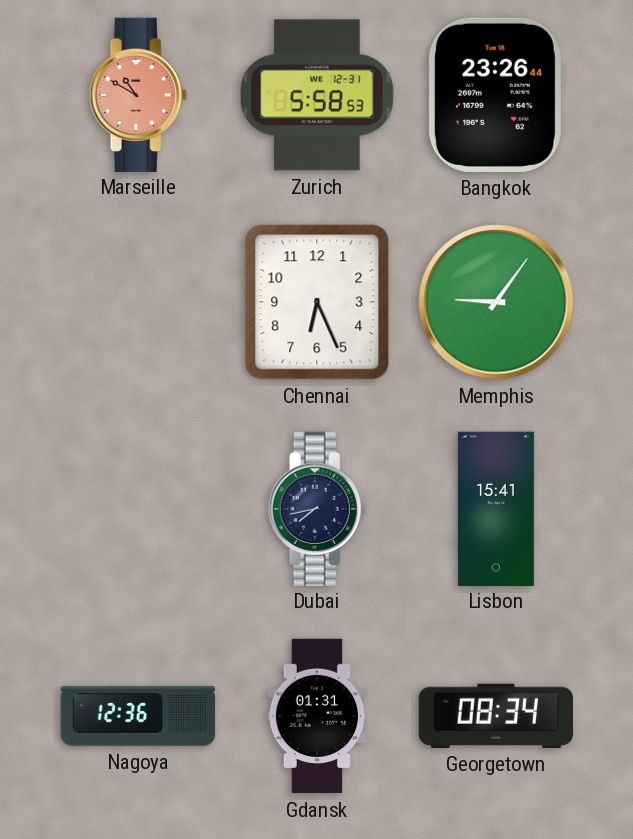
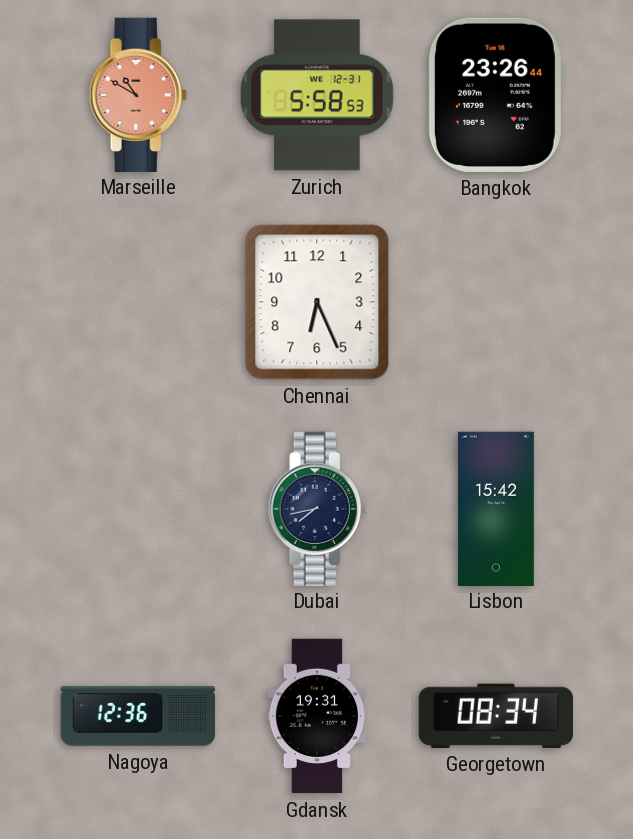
Memphis: 9:06 -> none
Lisbon: 15:41 -> 15:42
Gdansk: 01:31 -> 19:31
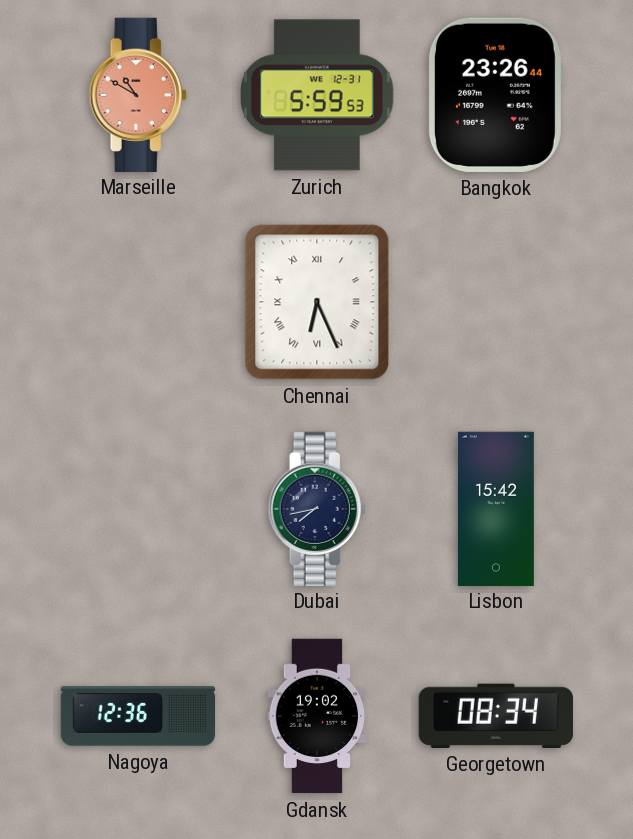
Zurich: 5:58 -> 5:59
Chennai numerals: Arabic -> Roman
Gdansk: 19:31 -> 19:02
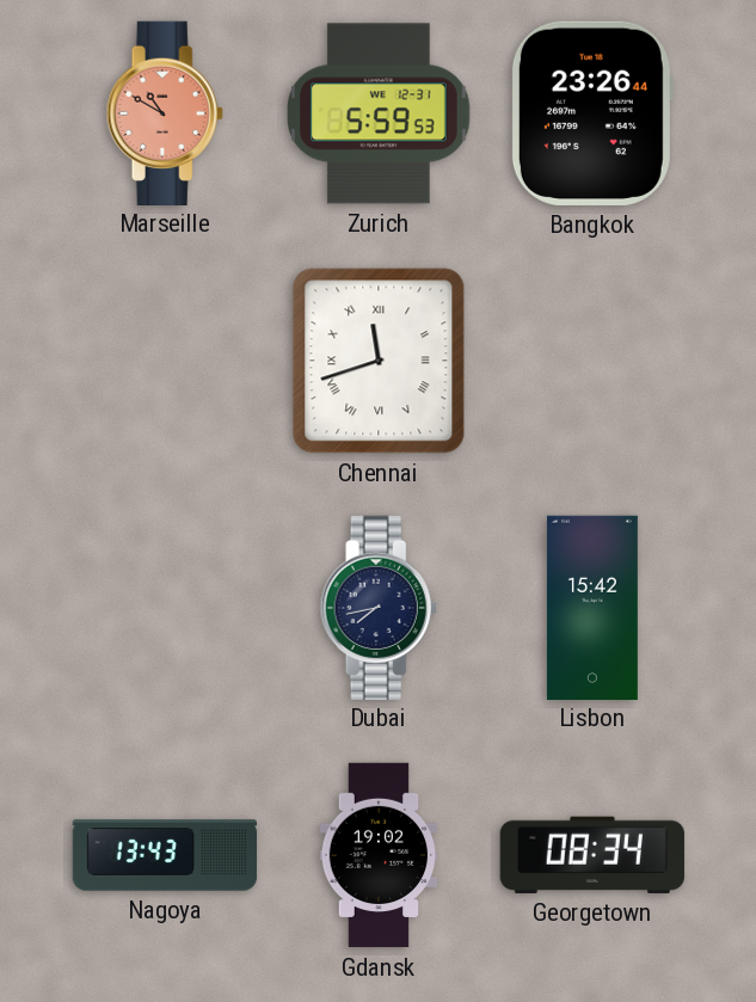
Chennai: 6:26 -> 11:42
Nagoya: 12:36 -> 13:43
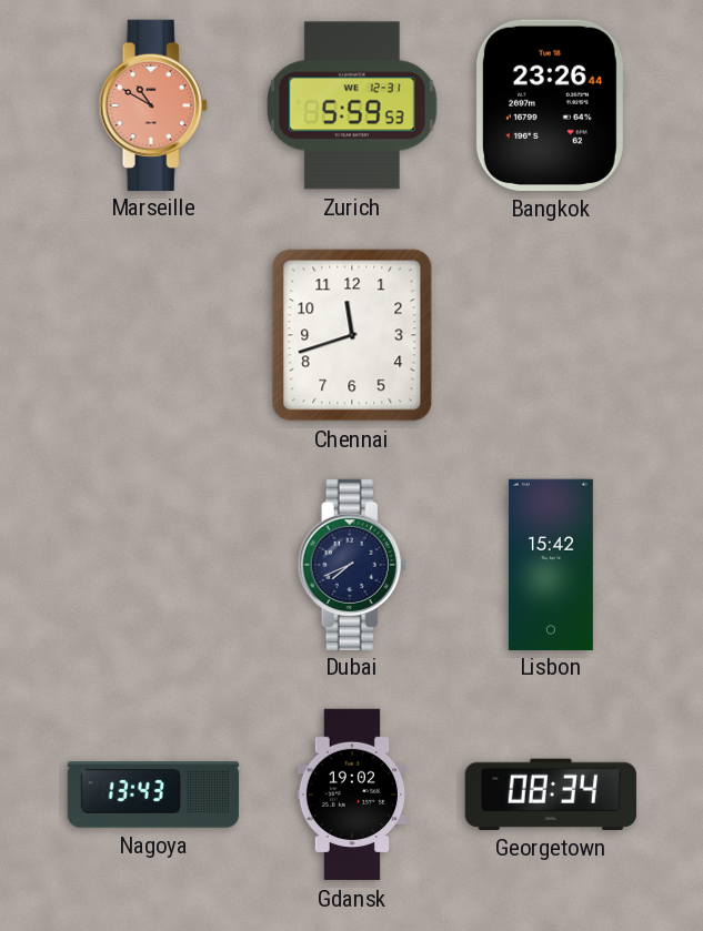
Chennai numerals: Roman -> Arabic
Dubai: 7:43 -> 7:41
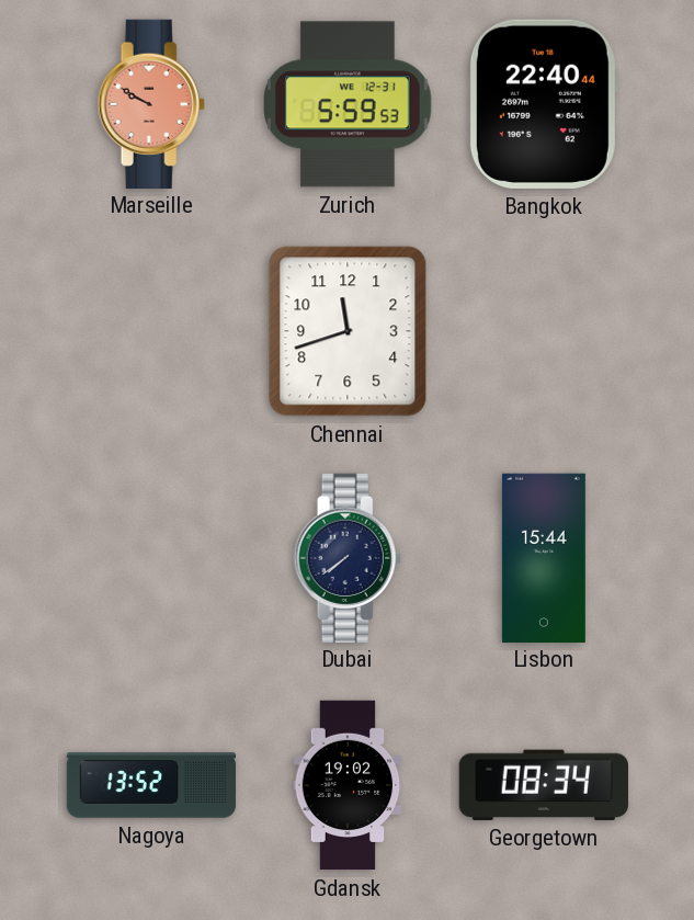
Marseille: 10:50 -> 9:50
Bangkok: 23:26 -> 22:40
Dubai: 7:41 -> 7:39
Lisbon: 15:42 -> 15:44
Nagoya: 13:43 -> 13:52
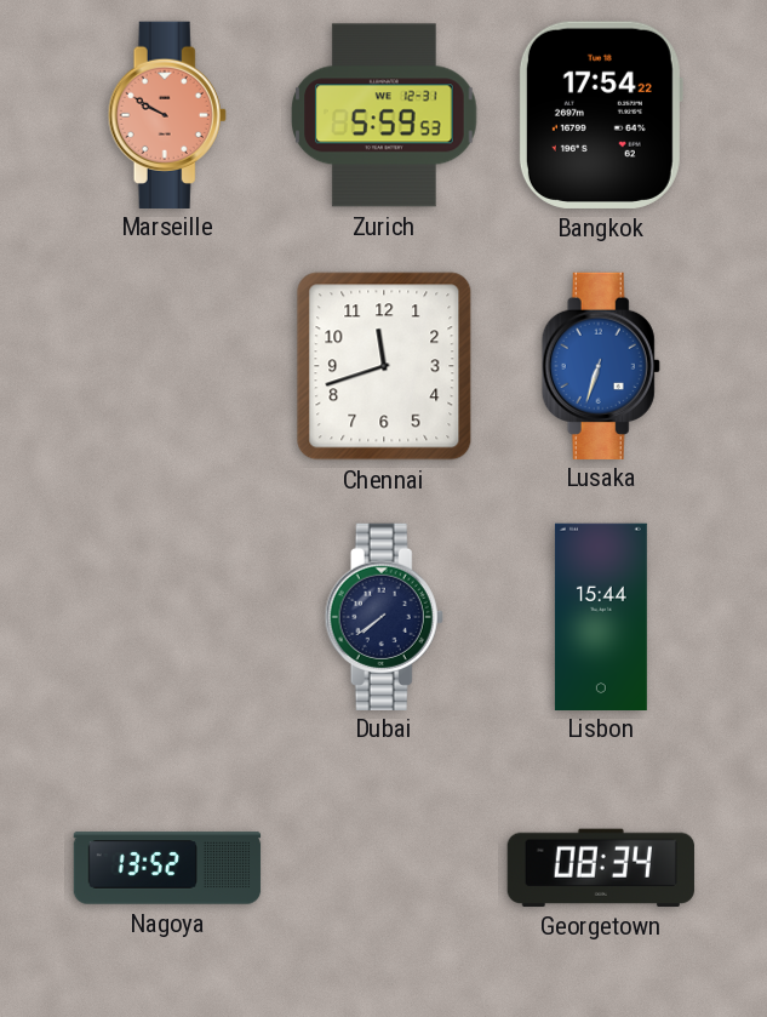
Bangkok: 22:40 -> 17:54
Lusaka: none -> 6:33
Gdansk: 19:02 -> none
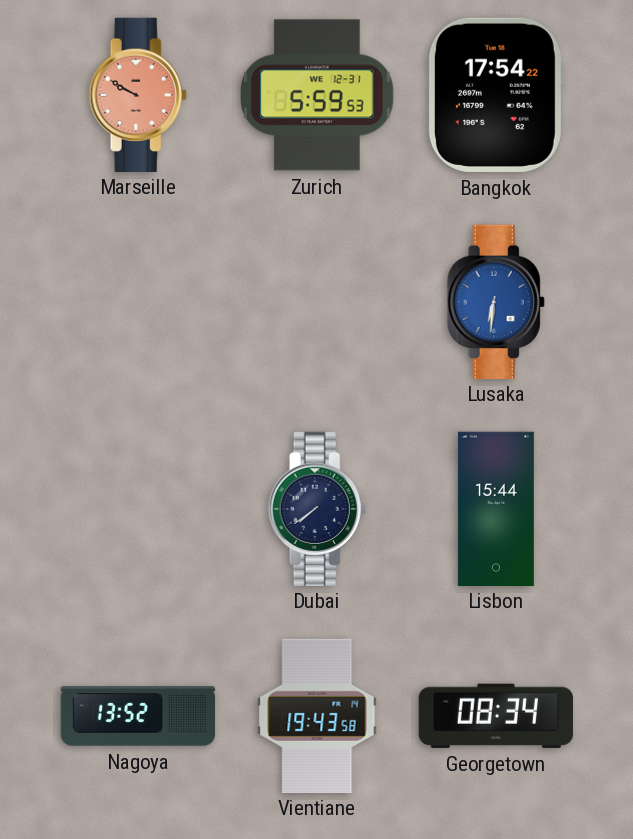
Chennai: 11:42 -> none
Lusaka: 6:33 -> 6:31
Vientiane: none -> 19:43
